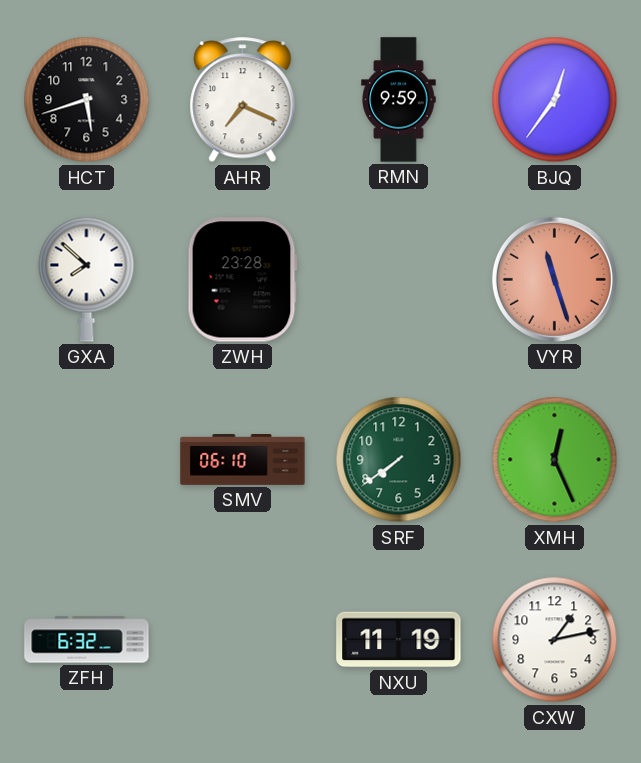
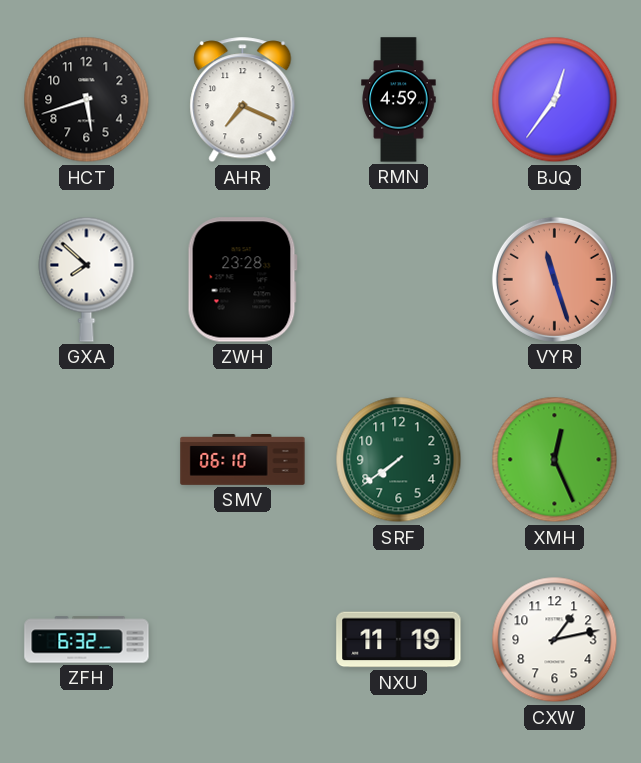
RMN: 9:59 -> 4:59
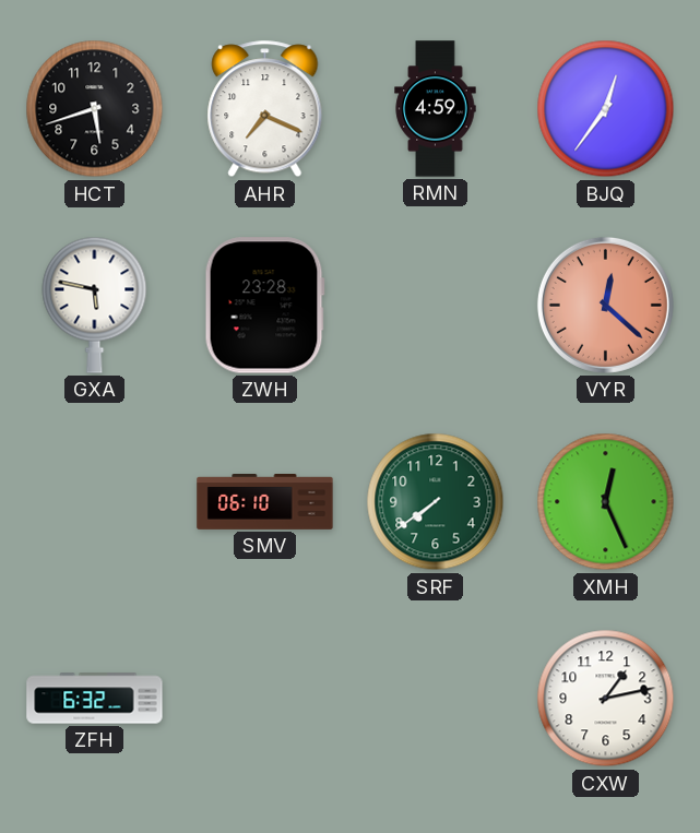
GXA: 7:52 -> 5:47
VYR: 11:27 -> 12:22
NXU: 11:19 -> none
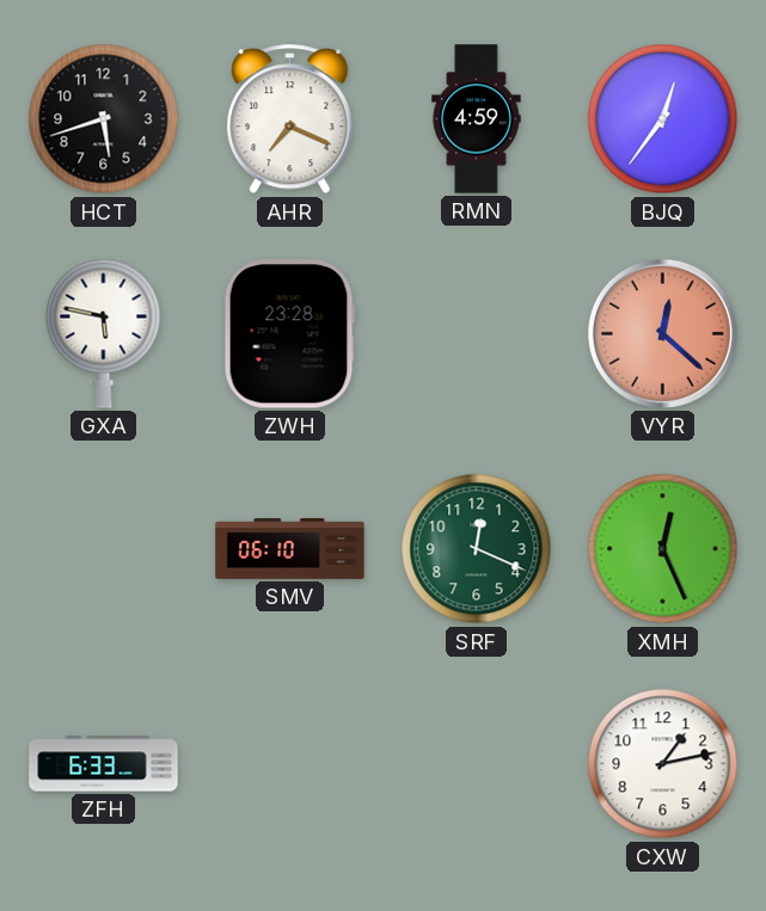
SRF: 7:39 -> 12:19
ZFH: 6:32 -> 6:33
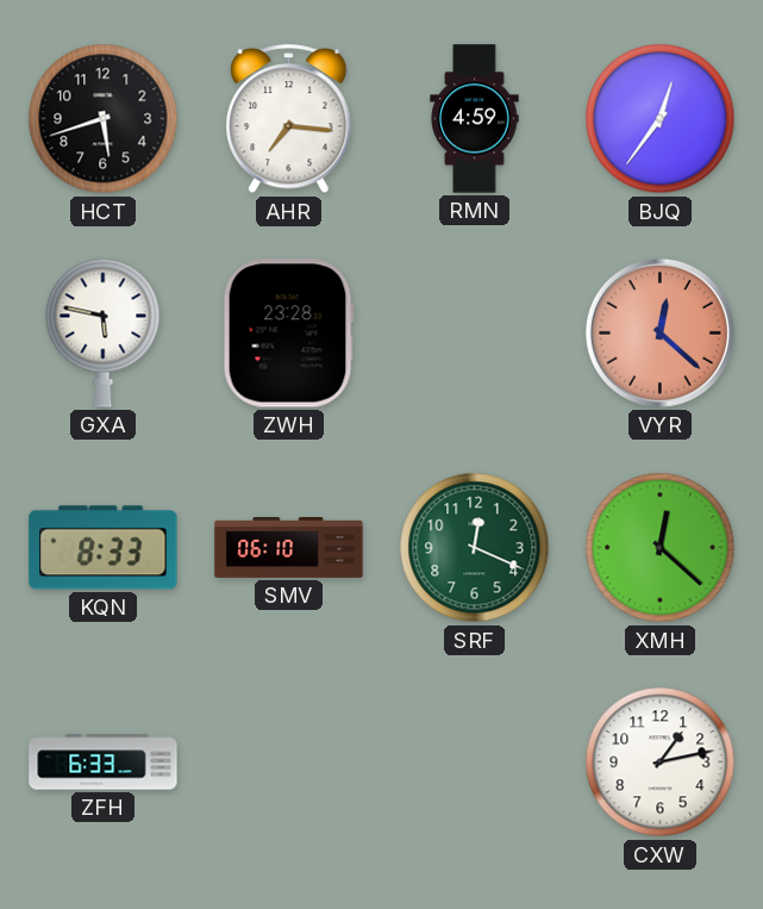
AHR: 7:19 -> 7:16
KQN: none -> 8:33
XMH: 12:26 -> 12:22
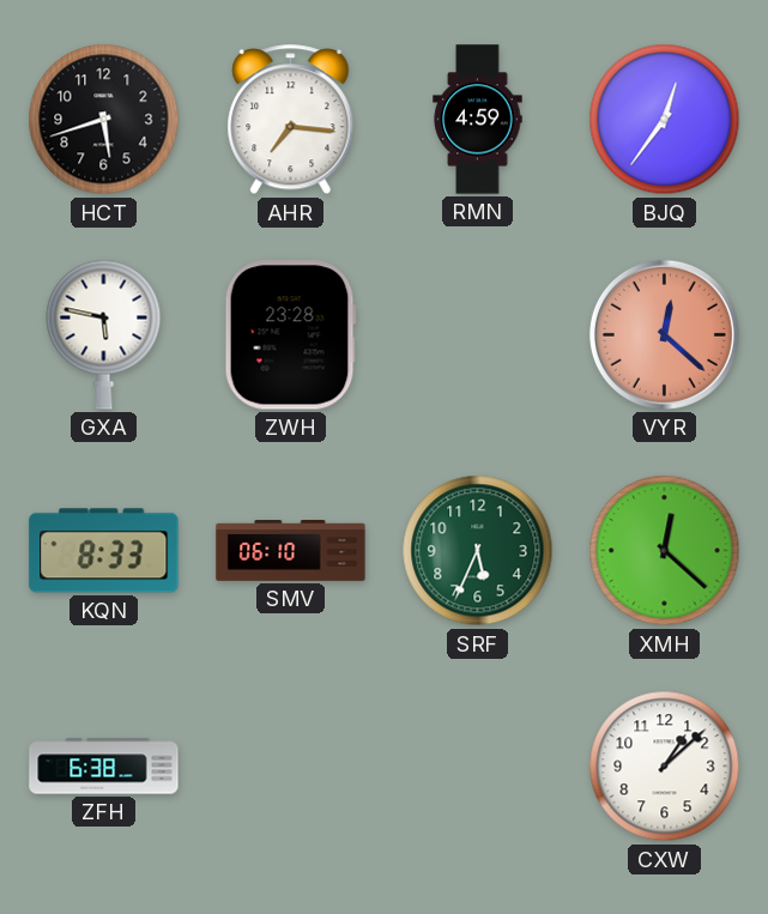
SRF: 12:19 -> 5:34
ZFH: 6:33 -> 6:38
CXW: 1:13 -> 1:08
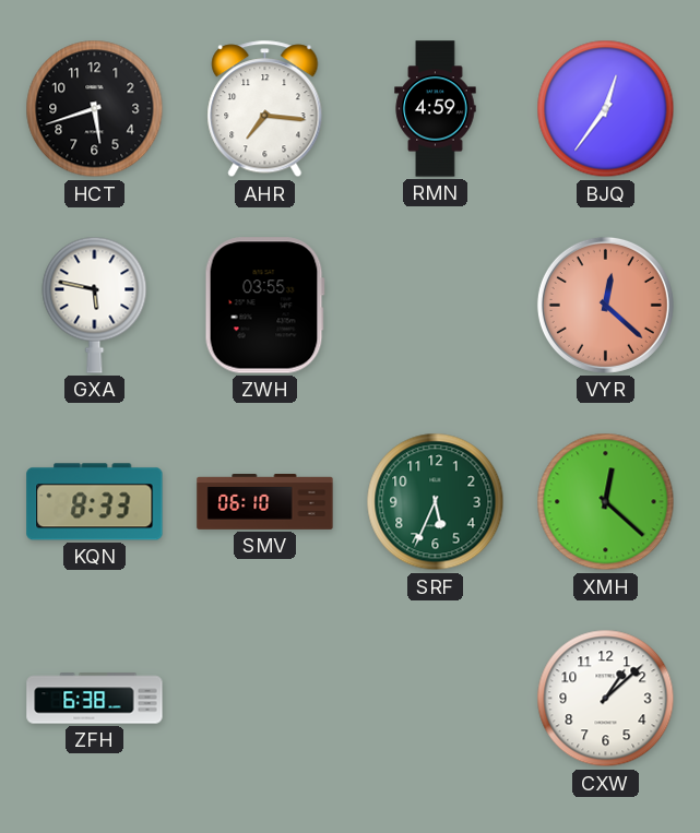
ZWH: 23:28 -> 03:55
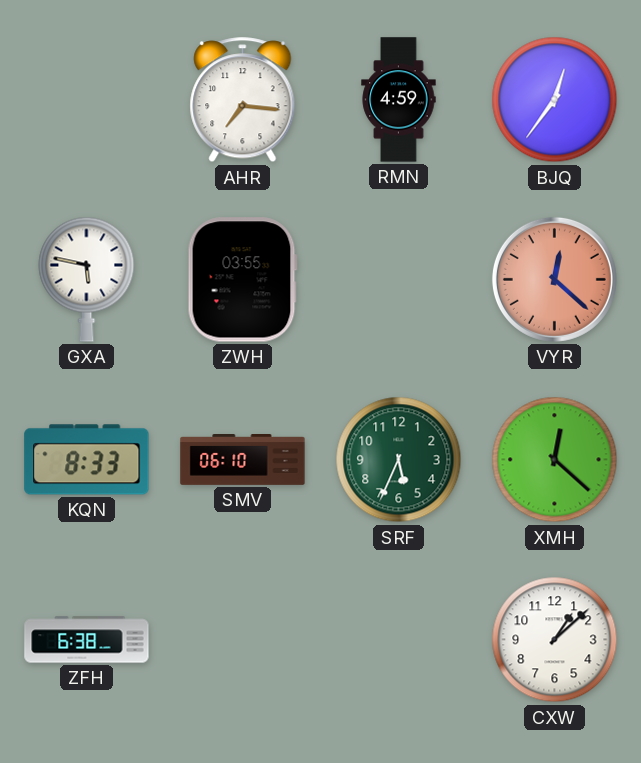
HCT: 5:42 -> none
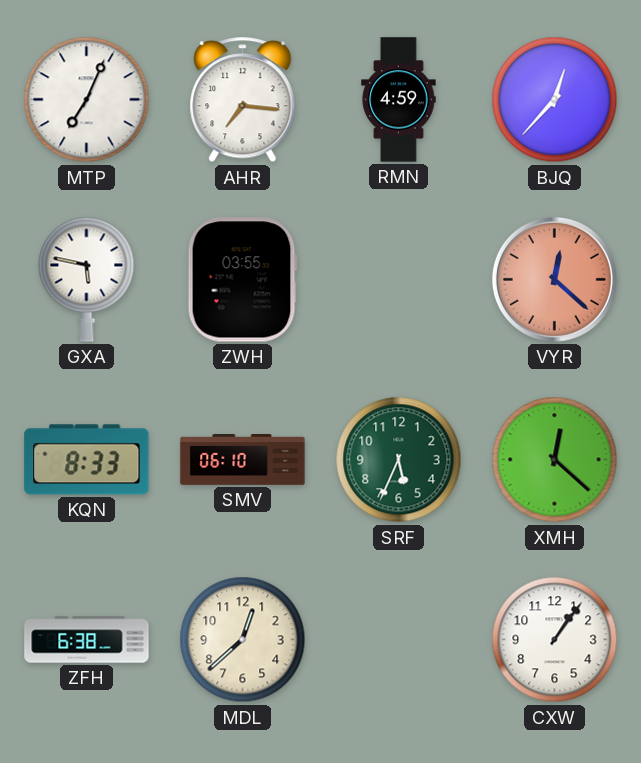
MTP: none -> 7:04
BJQ: 12:36 -> 12:37
MDL: none -> 12:38
CXW: 1:08 -> 1:06
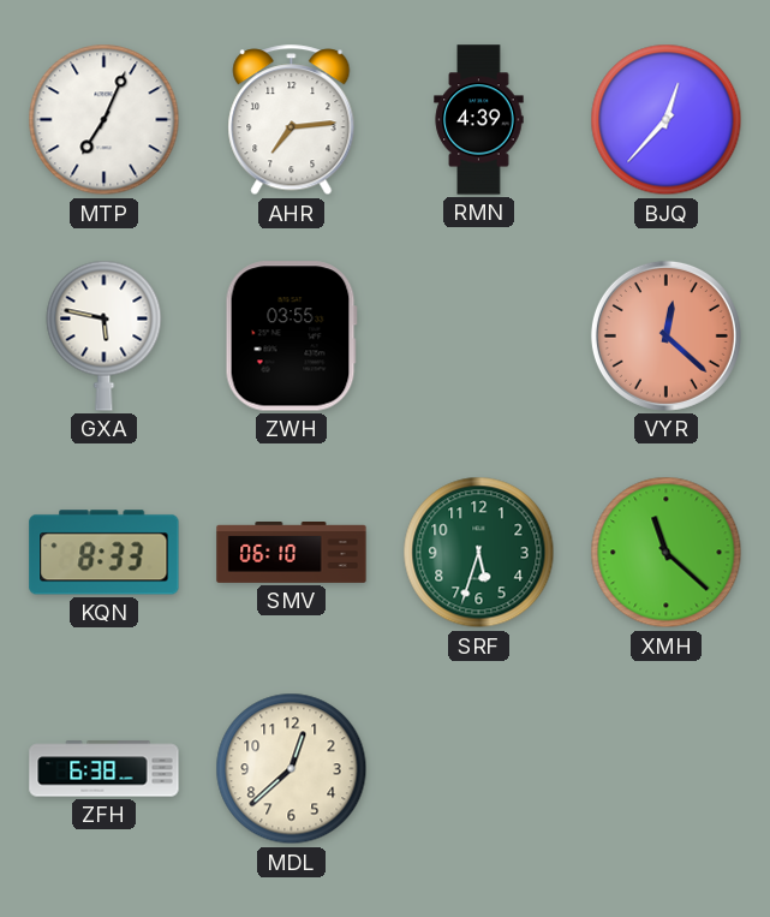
AHR: 7:16 -> 7:14
RMN: 4:59 -> 4:39
SRF: 5:34 -> 5:33
XMH: 12:22 -> 11:22
CXW: 1:06 -> none
